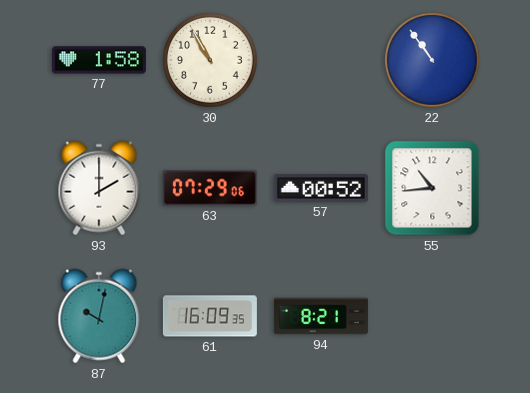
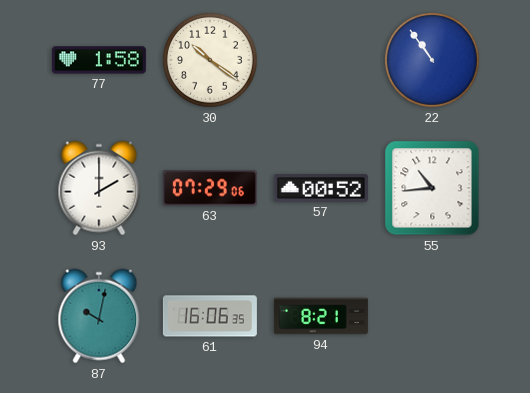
30: 10:55 -> 10:21
61: 16:09 -> 16:06
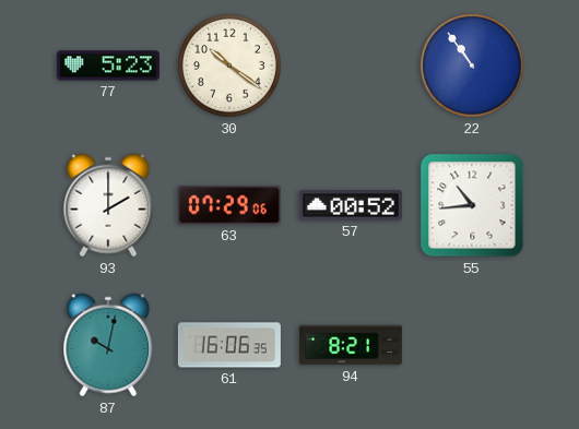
77: 1:58 -> 5:23
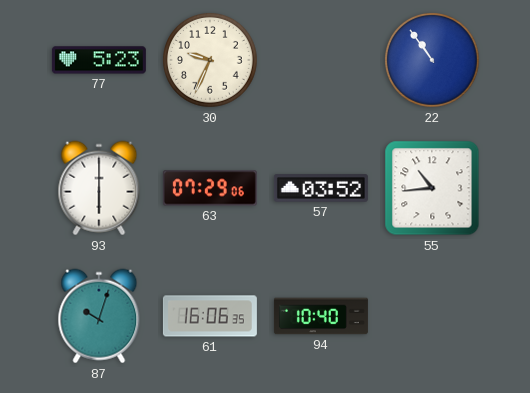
30: 10:21 -> 9:34
93: 2:00 -> 6:00
57: 00:52 -> 03:52
87: 10:02 -> 10:03
94: 8:21 -> 10:40
